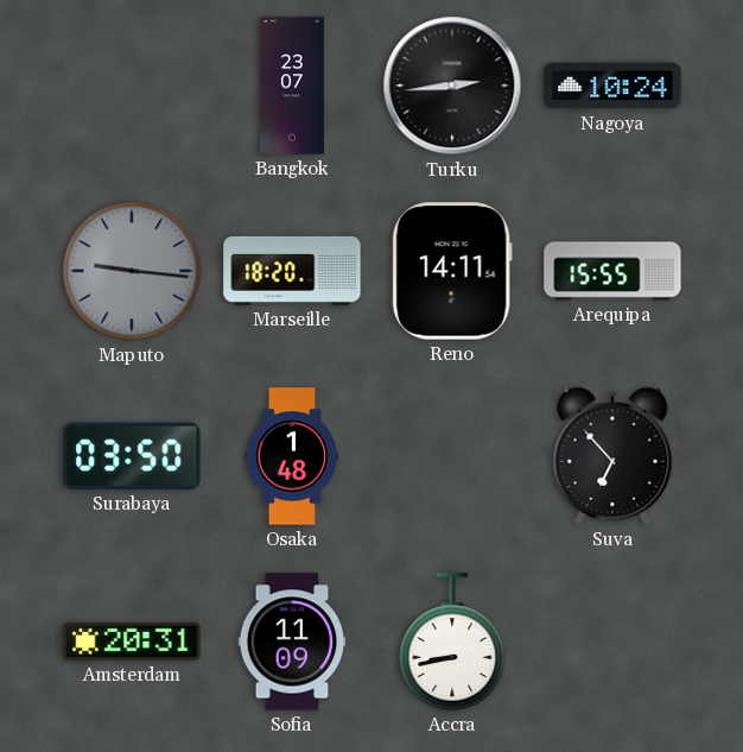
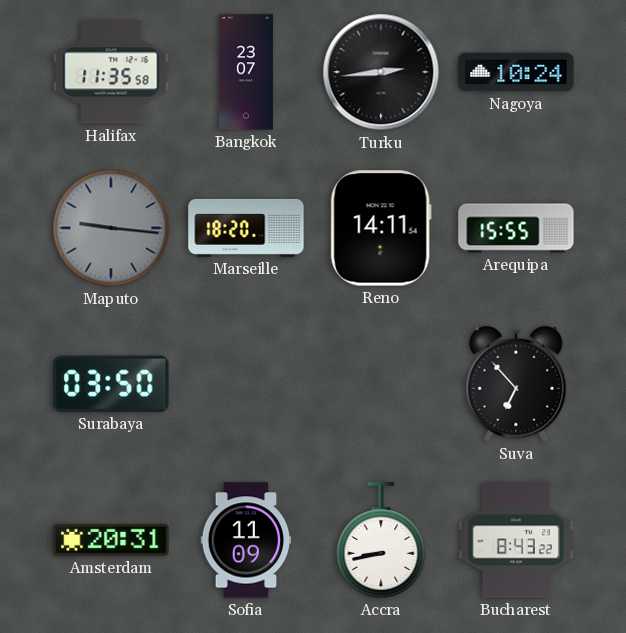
Halifax: none -> 11:35
Osaka: 1:48 -> none
Bucharest: none -> 8:43
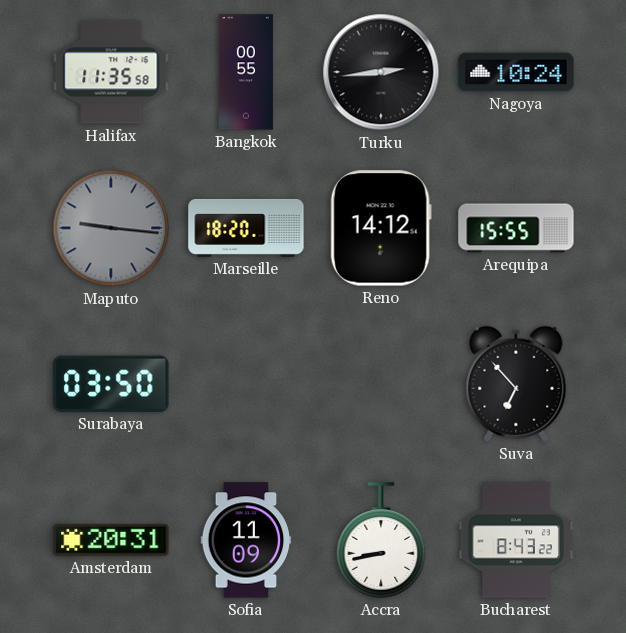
Bangkok: 23:07 -> 00:55
Reno: 14:11 -> 14:12
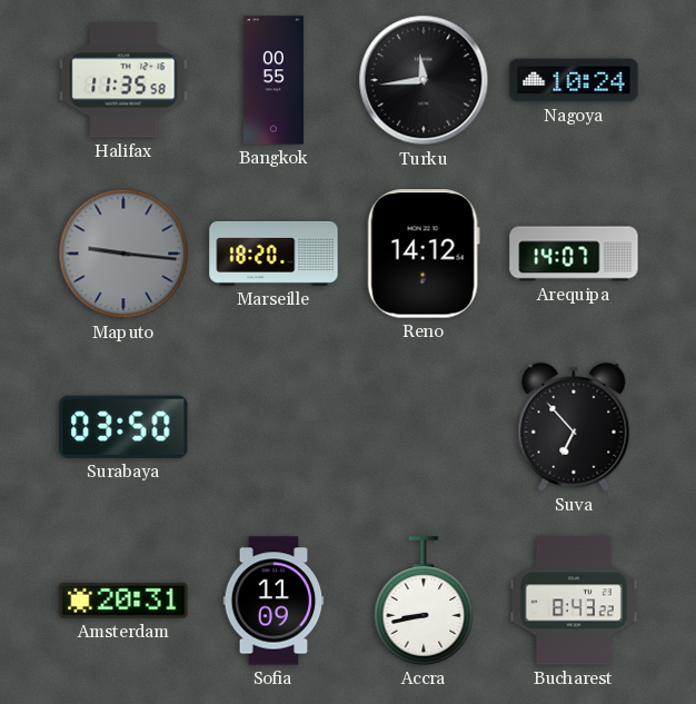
Turku: 2:44 -> 11:44
Arequipa: 15:55 -> 14:07
